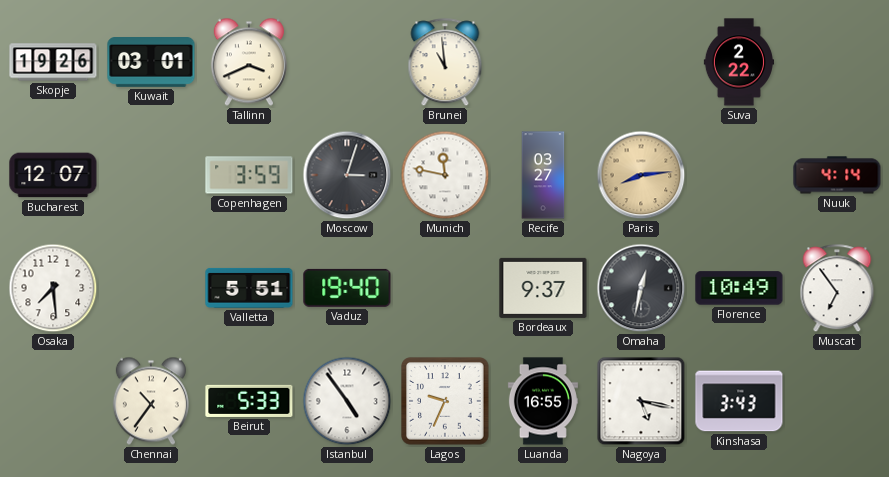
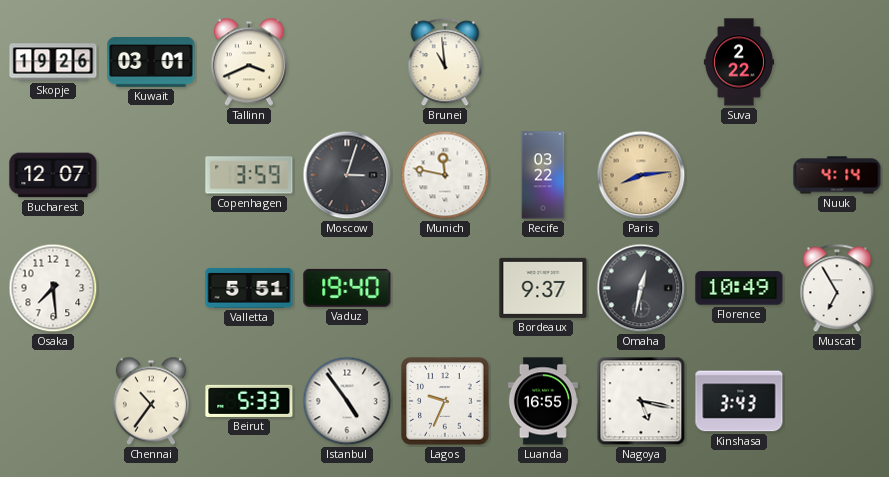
Recife: 03:27 -> 03:22
Muscat: 6:54 -> 6:55
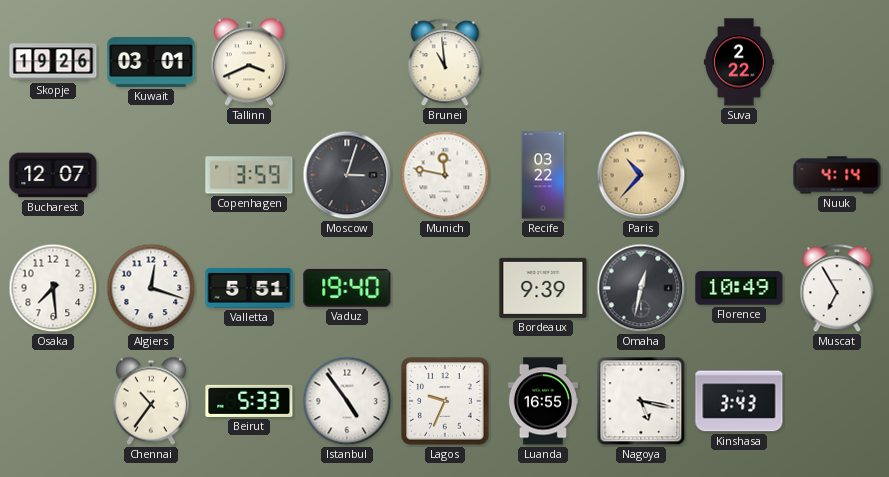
Paris: 8:14 -> 10:37
Algiers: none -> 12:18
Bordeaux: 9:37 -> 9:39
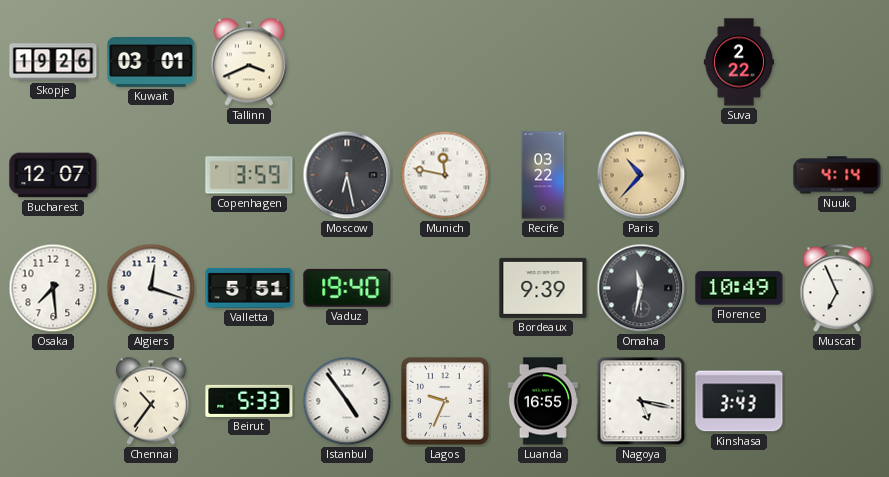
Brunei: 10:59 -> none
Moscow: 3:03 -> 6:28
Omaha: 12:32 -> 11:32
Muscat: 6:55 -> 6:56
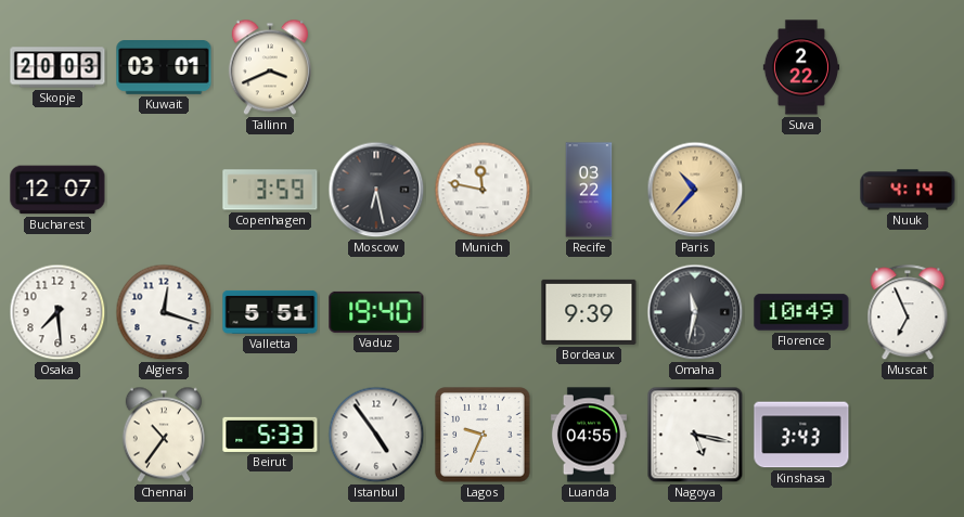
Skopje: 19:26 -> 20:03
Luanda: 16:55 -> 04:55
